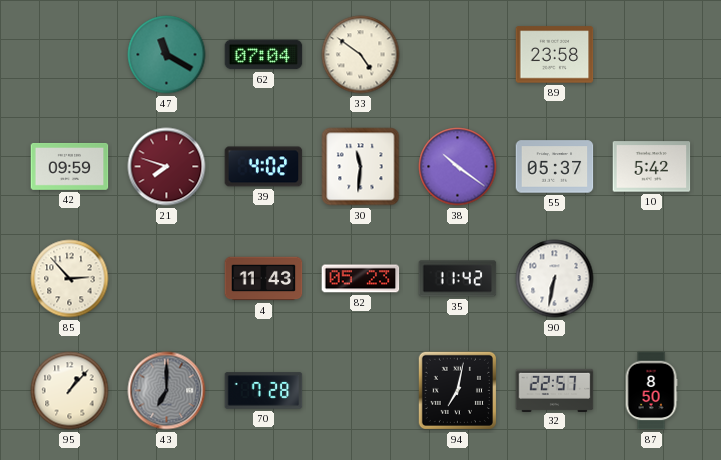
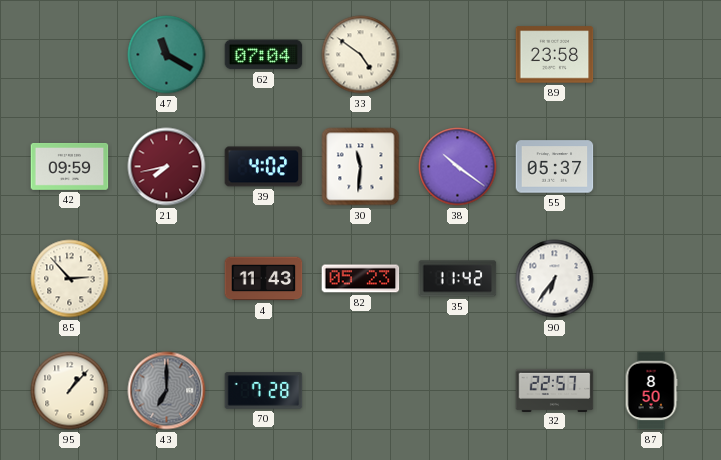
21: 7:48 -> 7:43
10: 5:42 -> none
90: 6:32 -> 6:36
94: 7:02 -> none
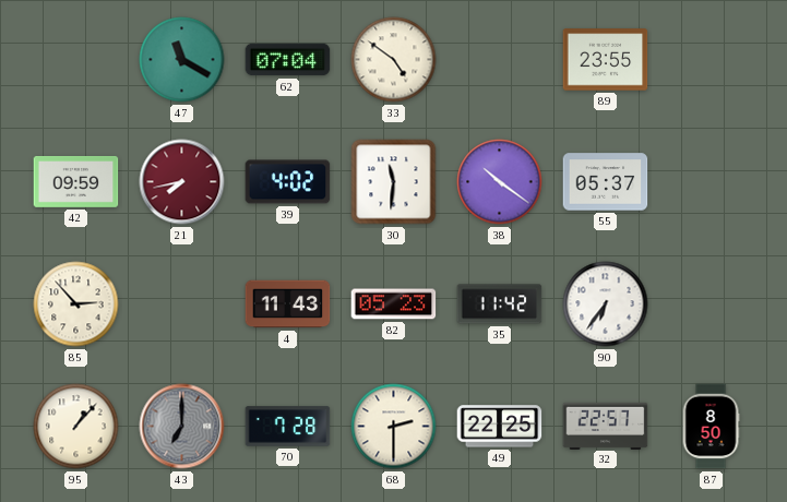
89: 23:58 -> 23:55
68: none -> 2:30
49: none -> 22:25
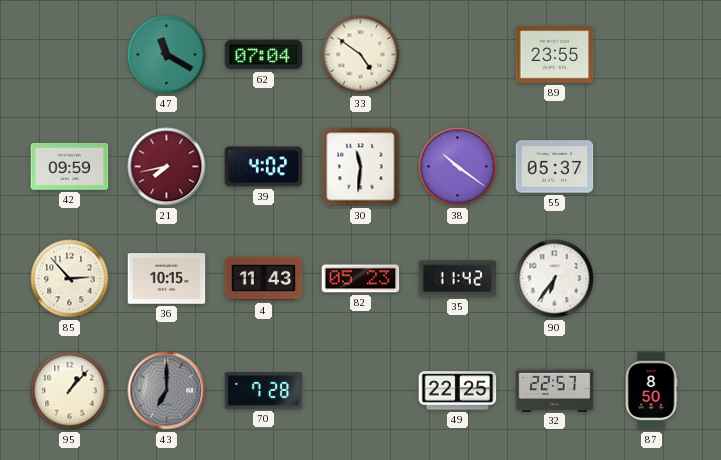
36: none -> 10:15
68: 2:30 -> none
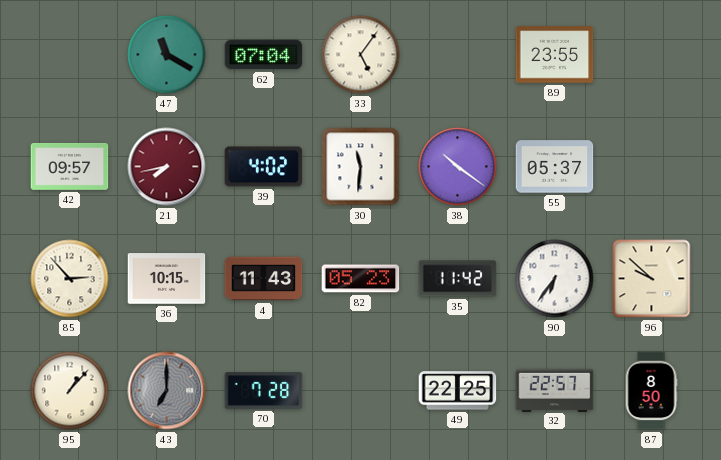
33: 4:51 -> 5:06
42: 09:59 -> 09:57
96: none -> 9:52
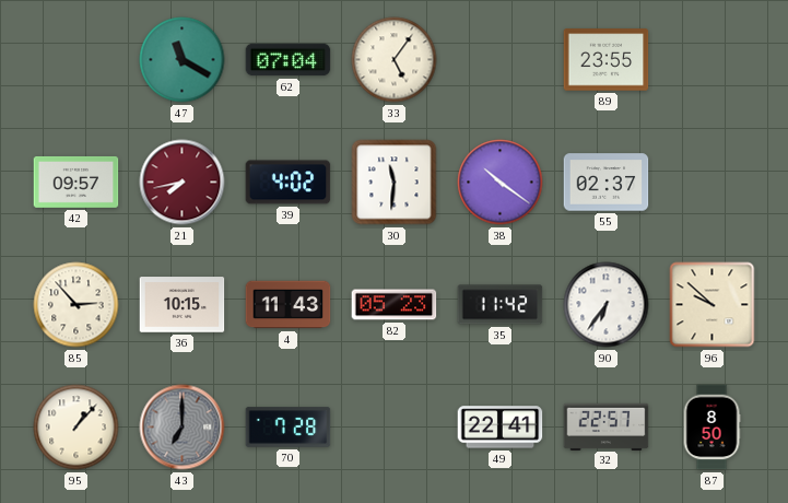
55: 05:37 -> 02:37
49: 22:25 -> 22:41
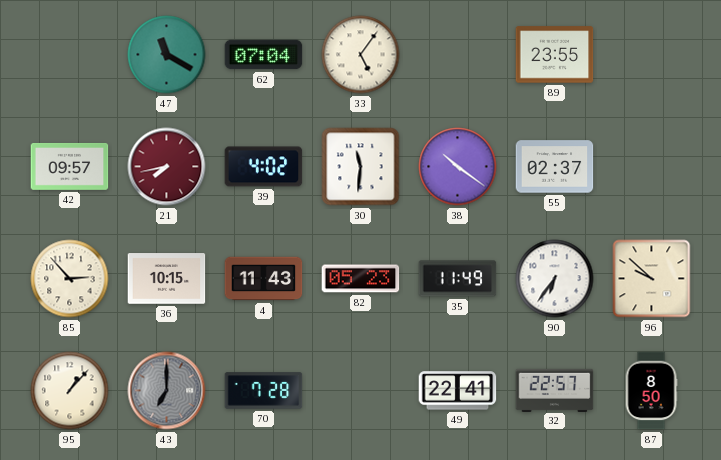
35: 11:42 -> 11:49
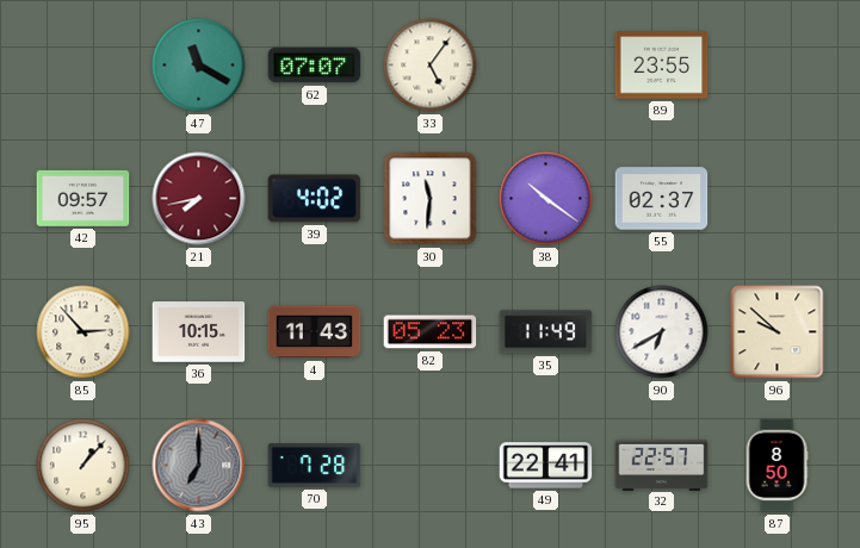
62: 07:04 -> 07:07
90: 6:36 -> 6:40
